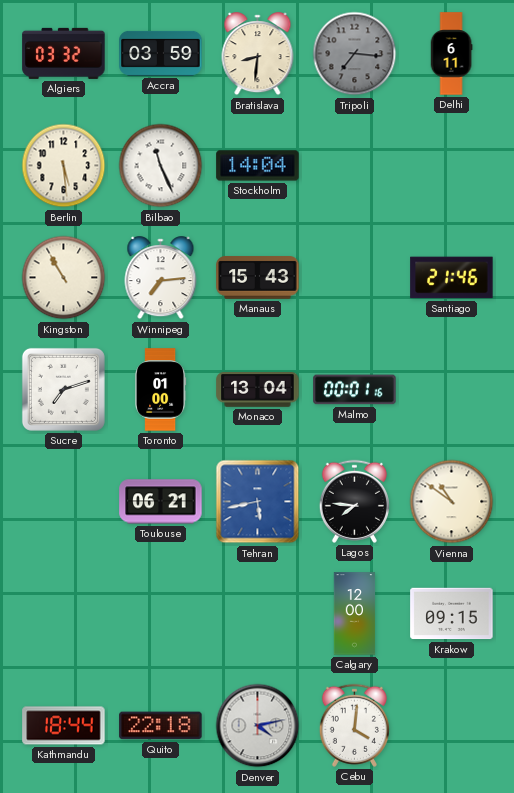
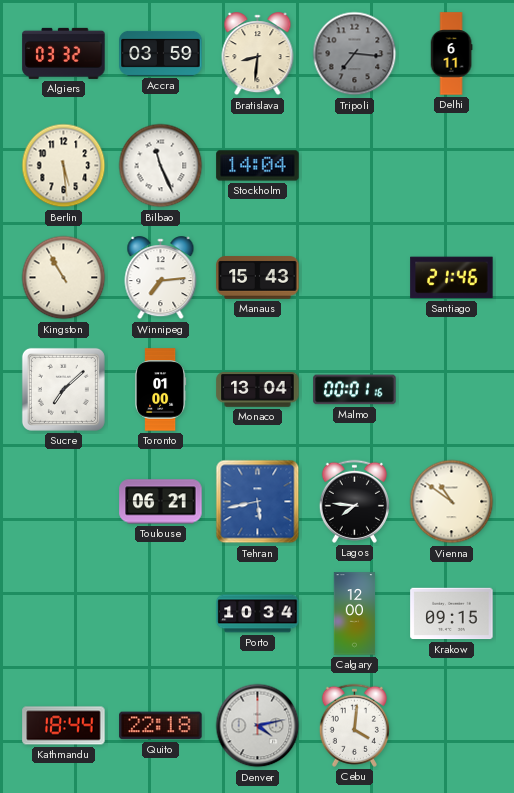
Sucre: 7:12 -> 7:08
Porto: none -> 10:34
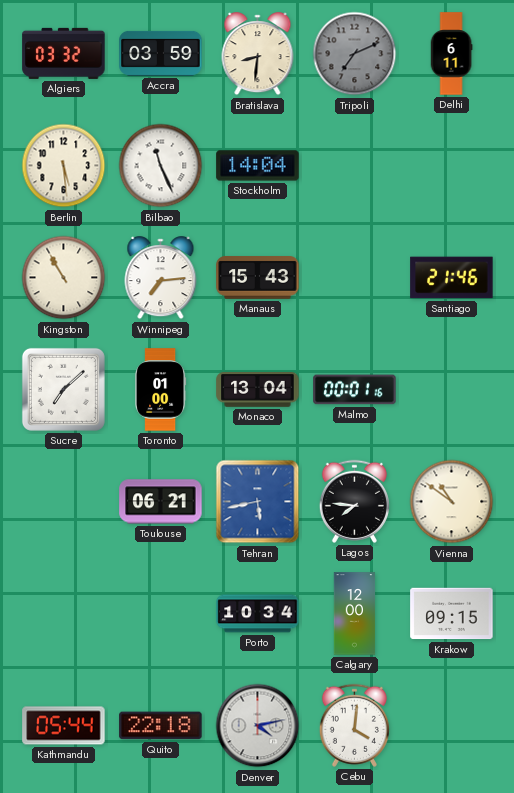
Tripoli: 7:16 -> 7:11
Kathmandu: 18:44 -> 05:44
